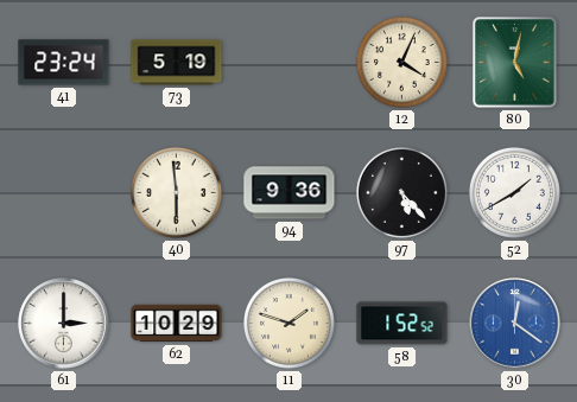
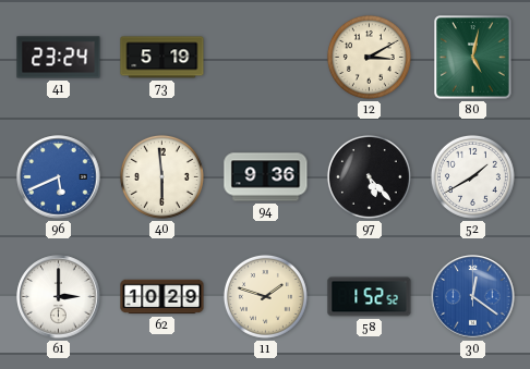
12: 4:04 -> 3:10
96: none -> 5:41
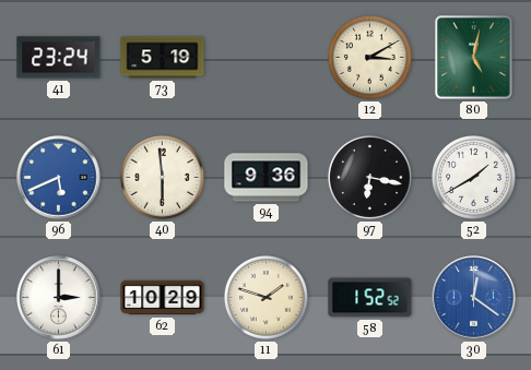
97: 5:23 -> 6:17
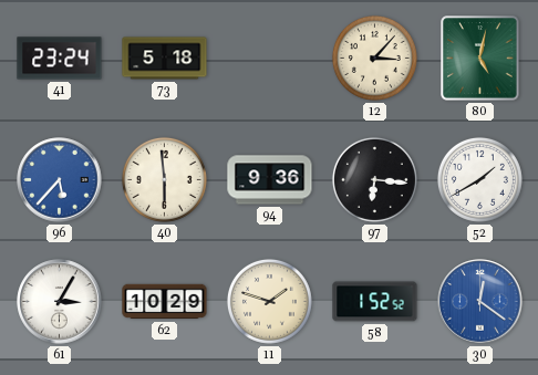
73: 5:19 -> 5:18
12: 3:10 -> 3:07
96: 5:41 -> 5:37
97: 6:17 -> 6:16
61: 3:00 -> 3:05
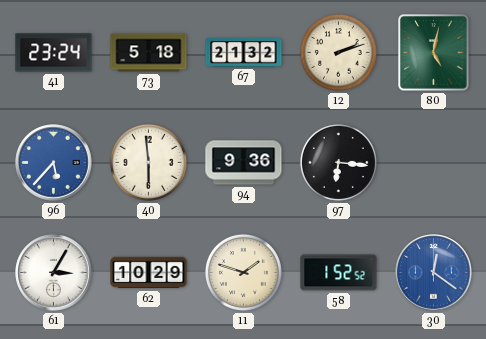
67: none -> 21:32
12: 3:07 -> 2:12
52: 1:40 -> none
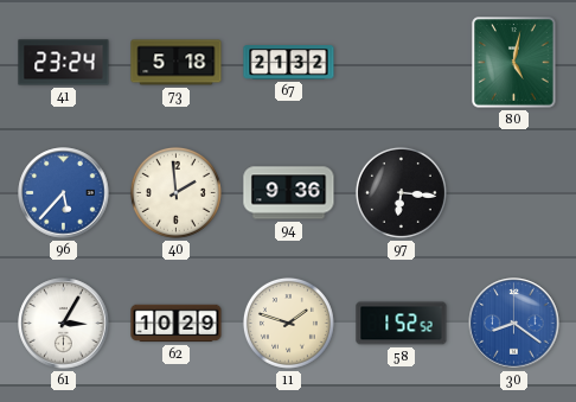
12: 2:12 -> none
40: 5:59 -> 1:59
30: 12:21 -> 8:21
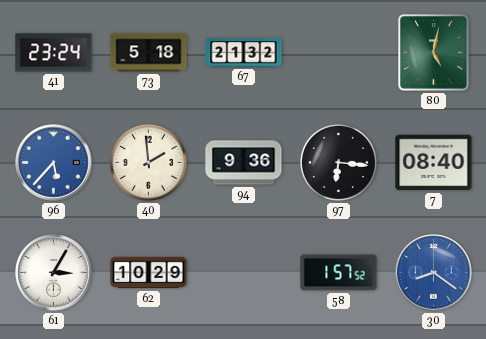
7: none -> 08:40
11: 1:48 -> none
58: 1:52 -> 1:57
